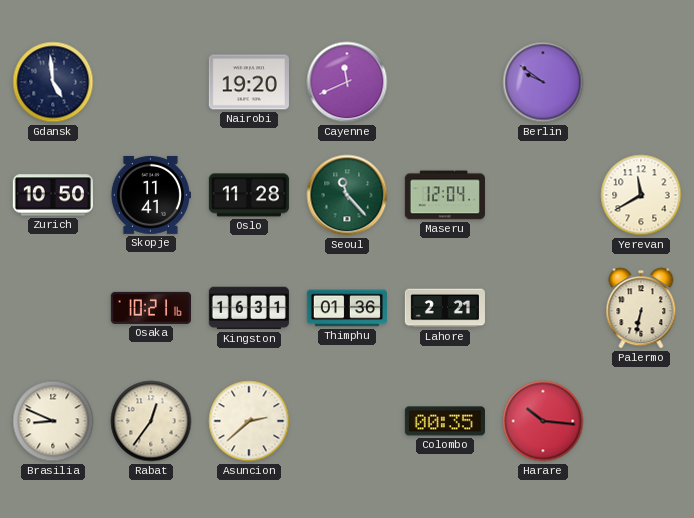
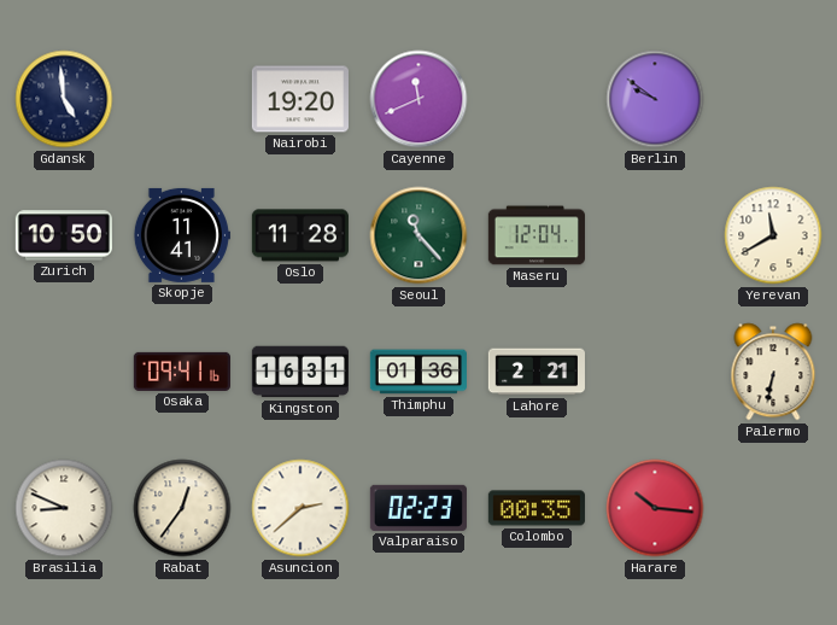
Osaka: 10:21 -> 09:41
Valparaiso: none -> 02:23
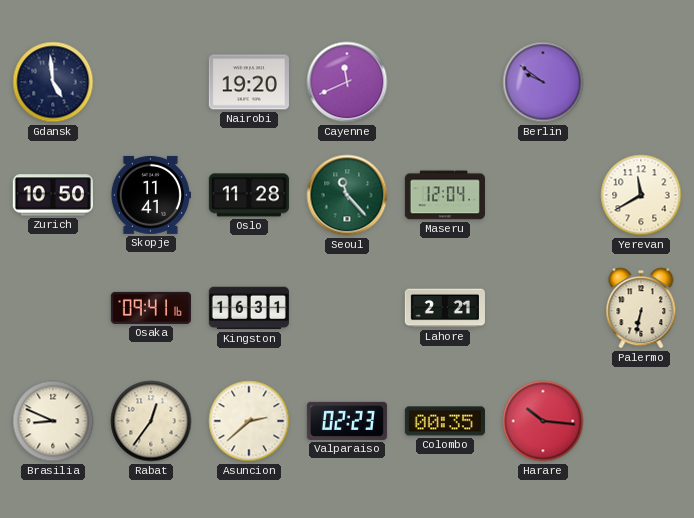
Thimphu: 01:36 -> none
